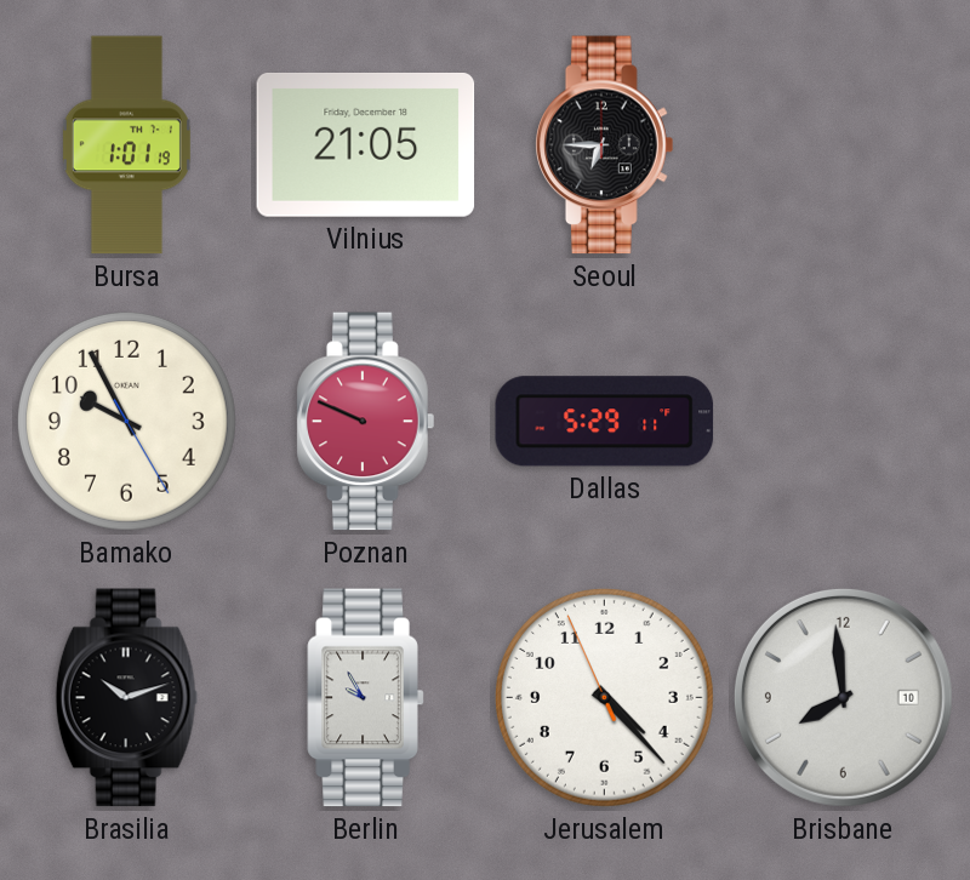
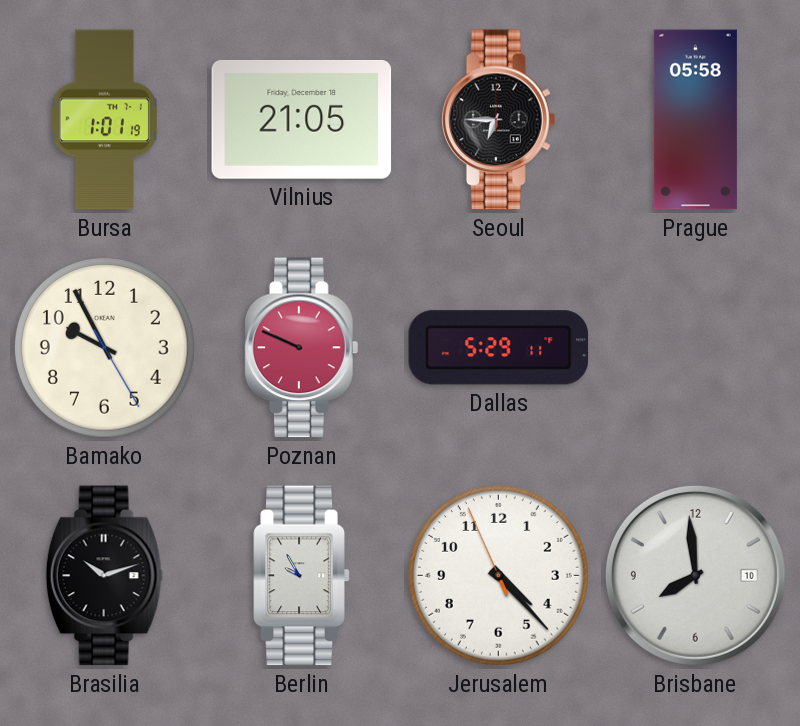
Prague: none -> 05:58
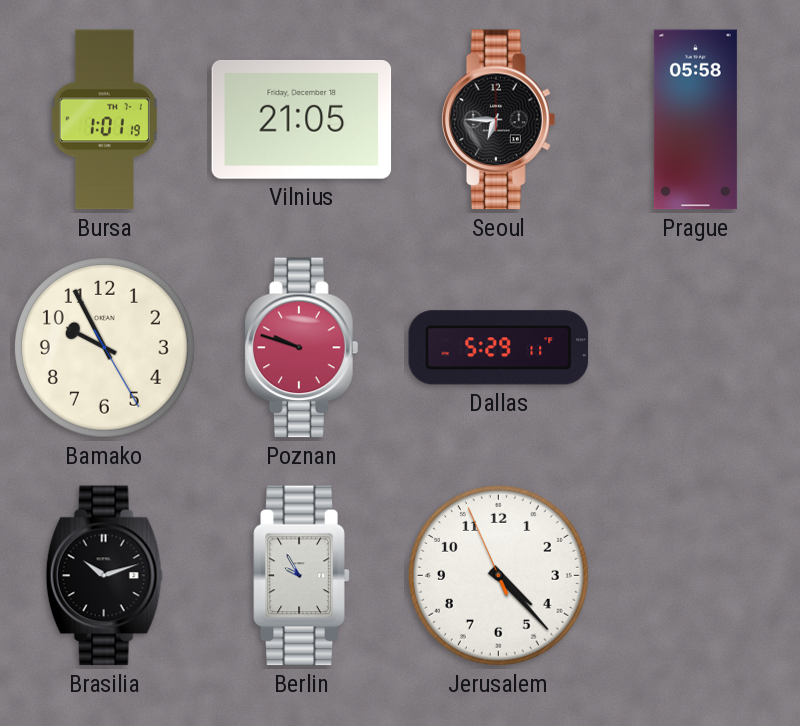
Poznan: 9:49 -> 9:48
Brisbane: 7:59 -> none
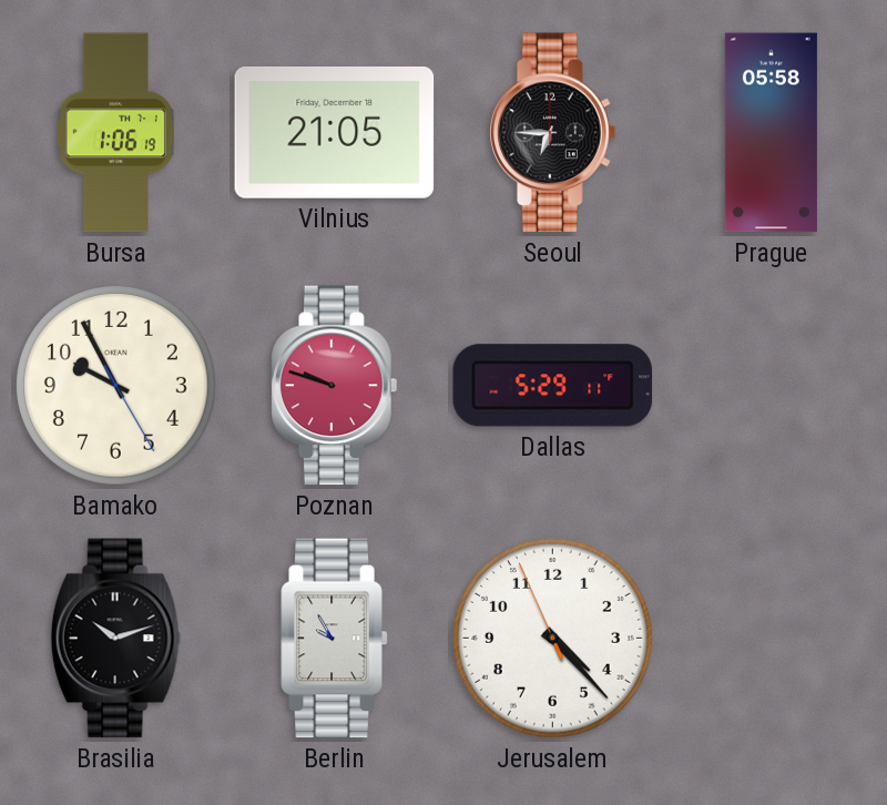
Bursa: 1:01 -> 1:06
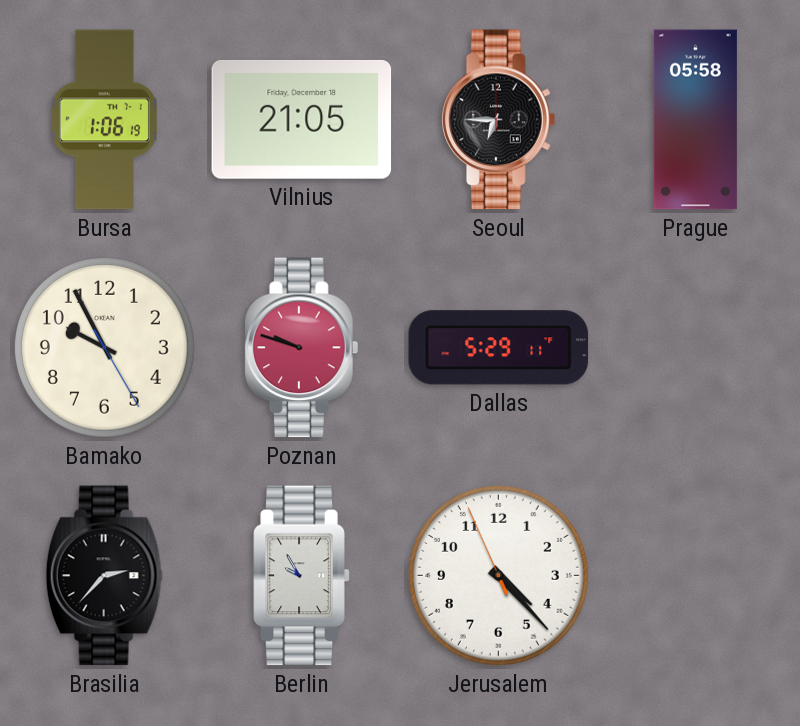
Brasilia: 10:12 -> 2:37
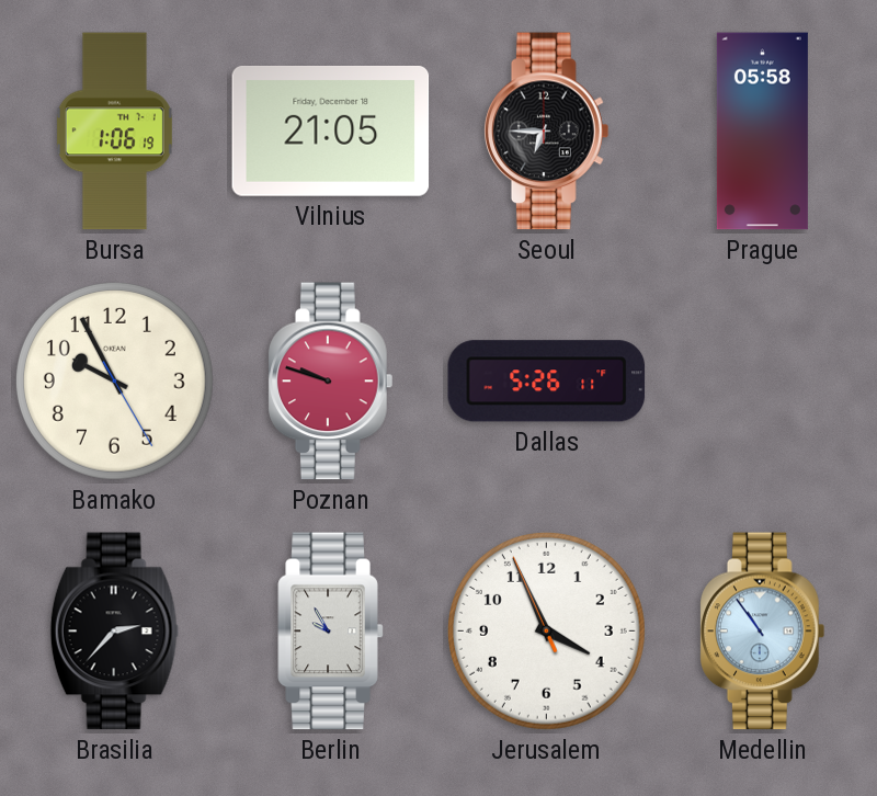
Dallas: 5:29 -> 5:26
Jerusalem: 4:22 -> 3:55
Medellin: none -> 10:54
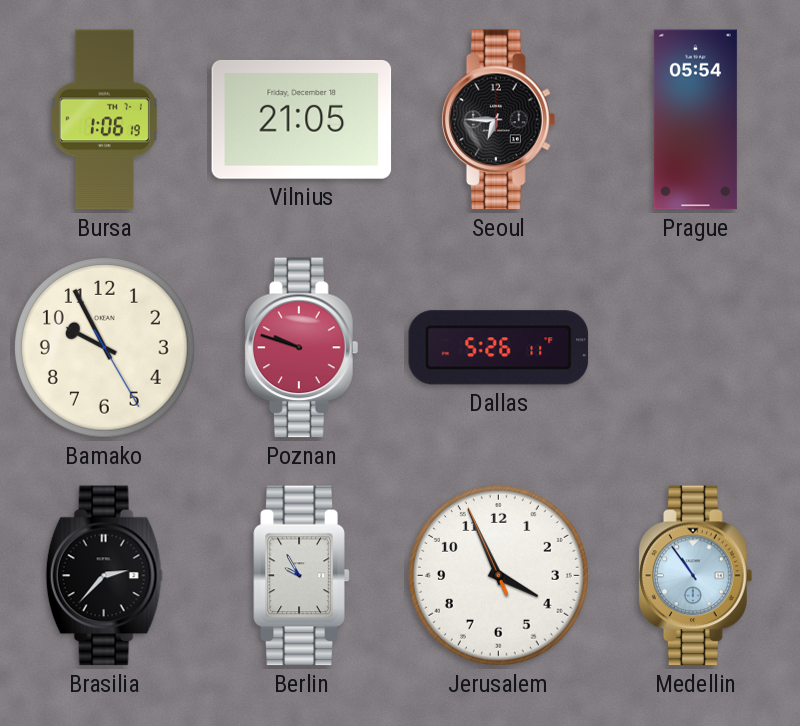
Prague: 05:58 -> 05:54
